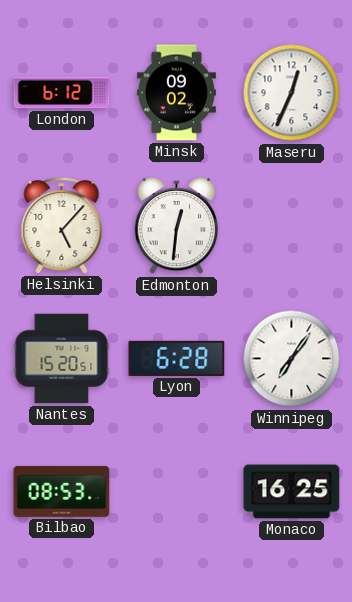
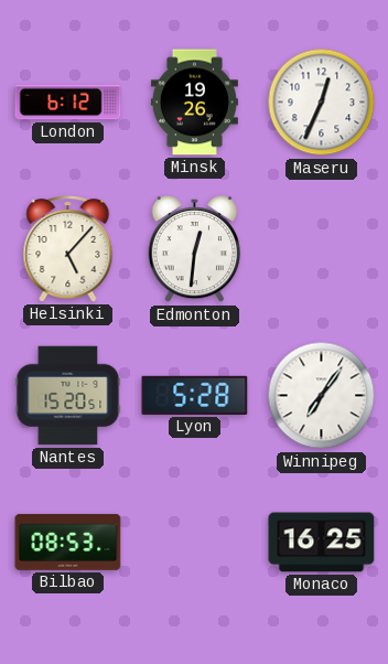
Minsk: 09:02 -> 19:26
Lyon: 6:28 -> 5:28
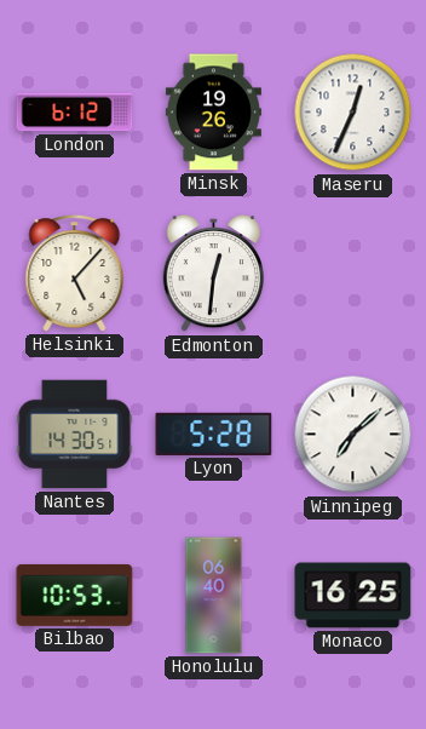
Nantes: 15:20 -> 14:30
Winnipeg: 7:06 -> 7:08
Bilbao: 08:53 -> 10:53
Honolulu: none -> 06:40
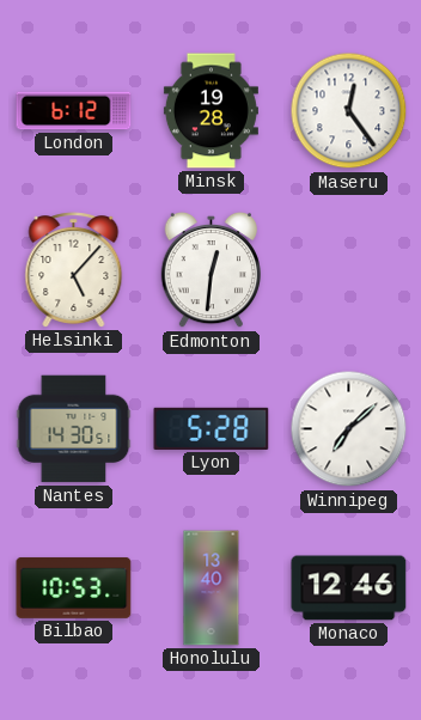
Minsk: 19:26 -> 19:28
Maseru: 12:34 -> 12:24
Honolulu: 06:40 -> 13:40
Monaco: 16:25 -> 12:46
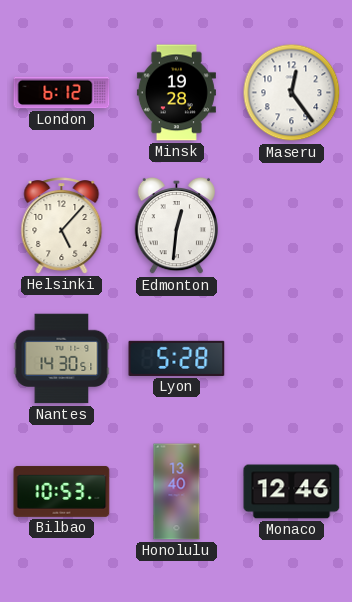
Winnipeg: 7:08 -> none
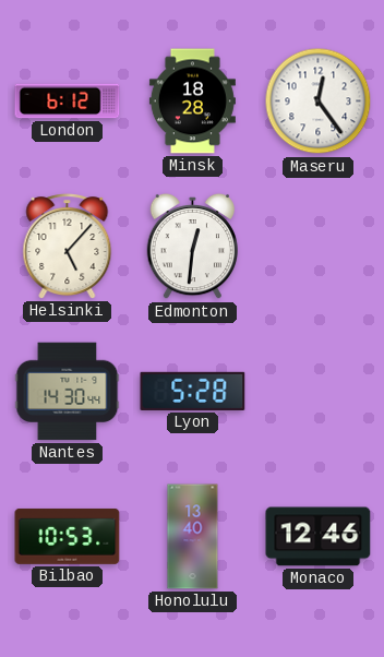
Minsk: 19:28 -> 18:28
Nantes: 14:30:51 -> 14:30:44
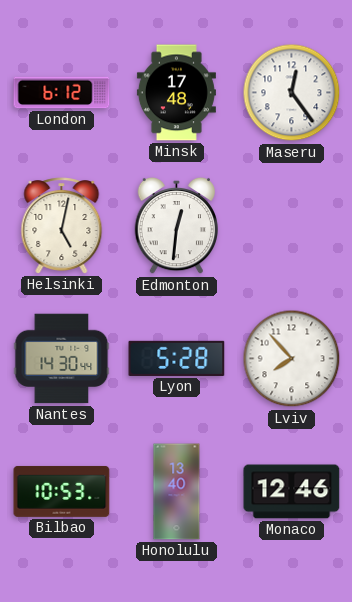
Minsk: 18:28 -> 17:48
Helsinki: 5:07 -> 5:02
Lviv: none -> 7:53
